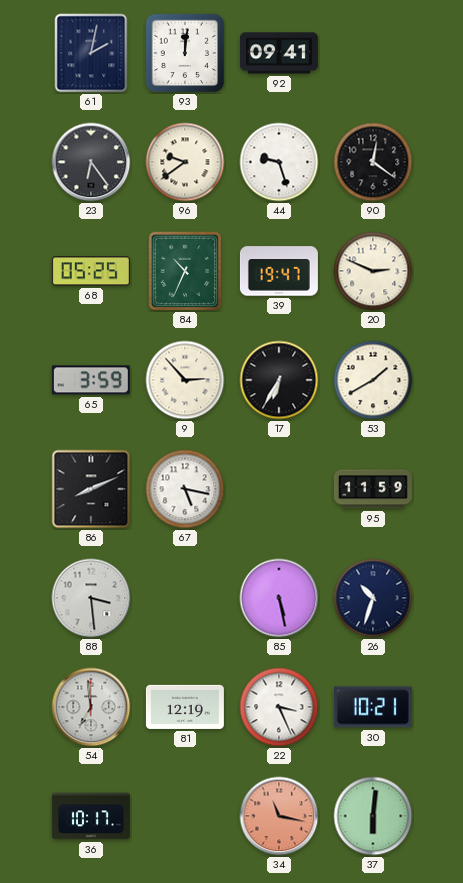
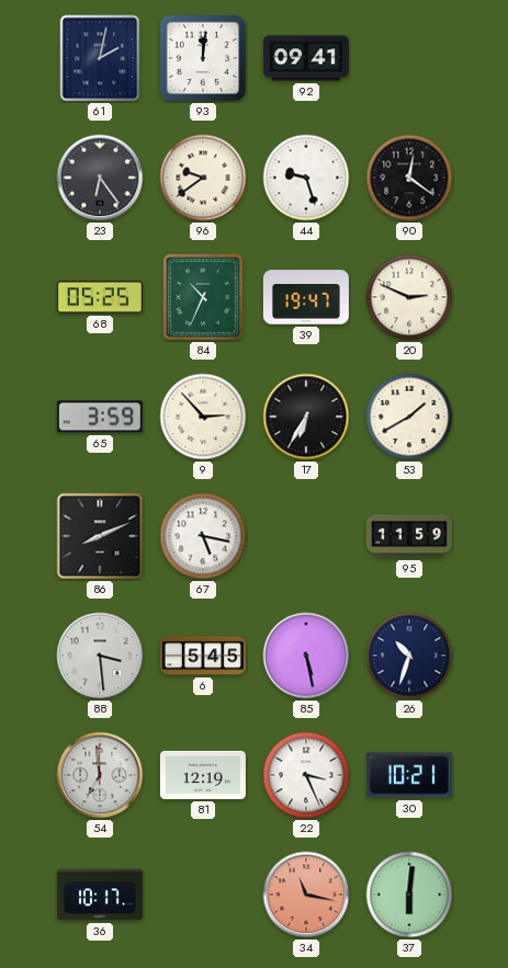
6: none -> 5:45
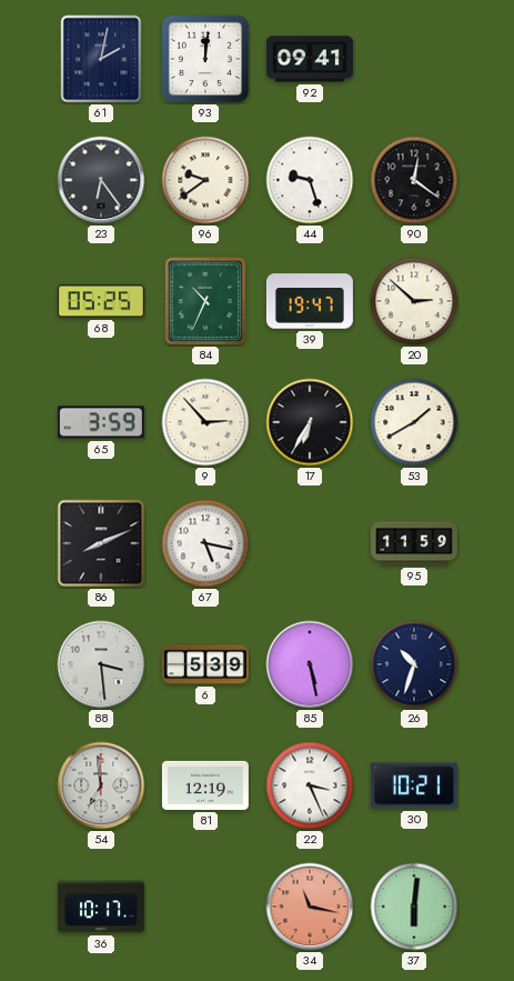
20: 2:49 -> 2:52
6: 5:45 -> 5:39
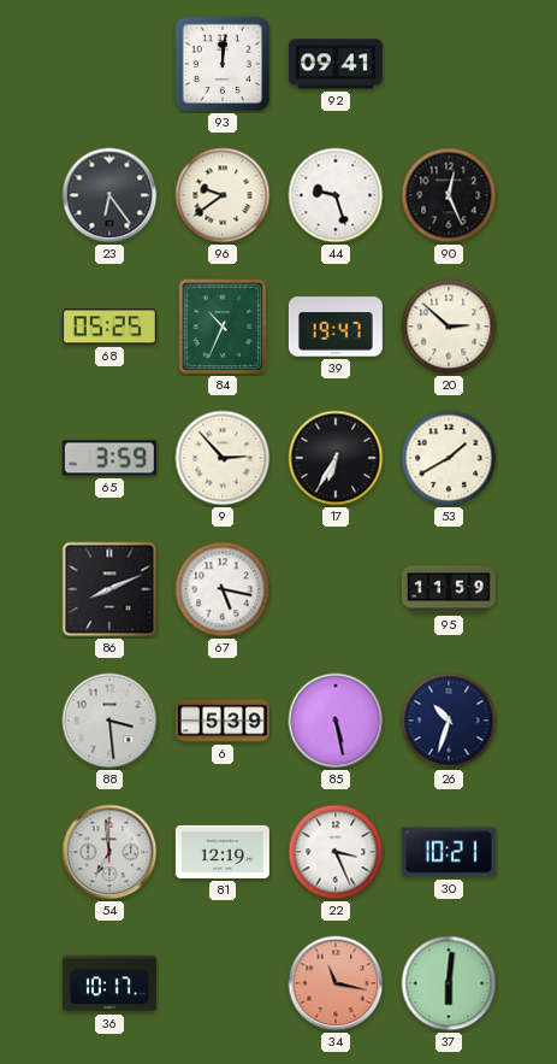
61: 2:02 -> none
90: 12:21 -> 12:26
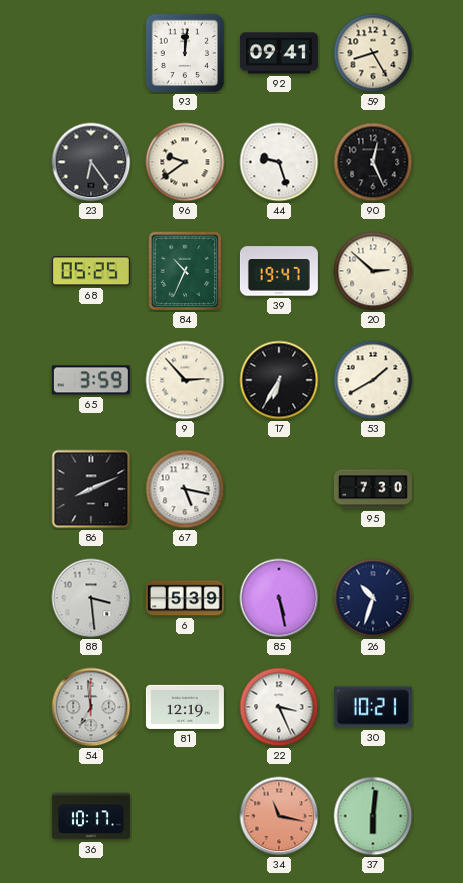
59: none -> 8:25
95: 11:59 -> 7:30
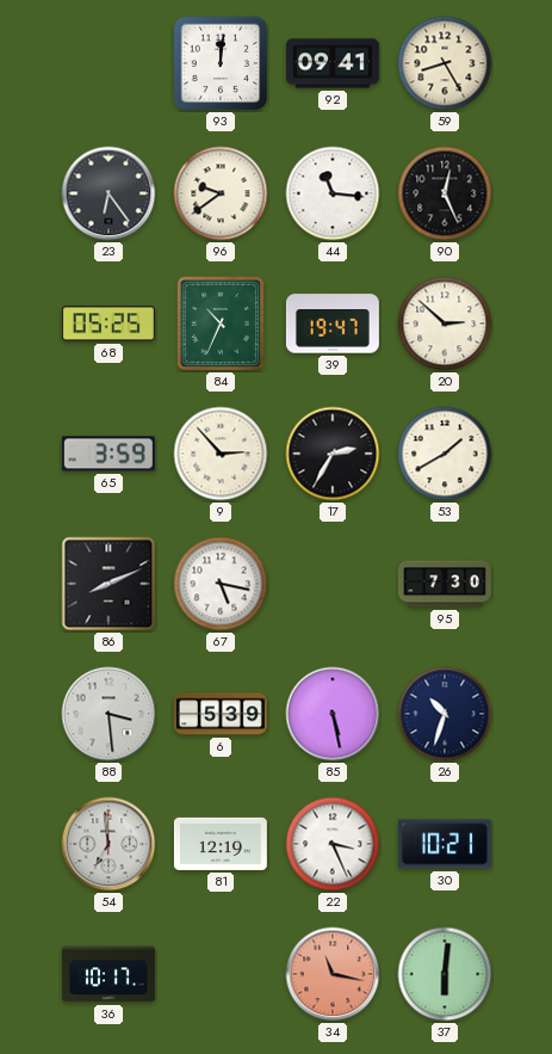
44: 9:27 -> 11:16
17: 6:35 -> 2:35
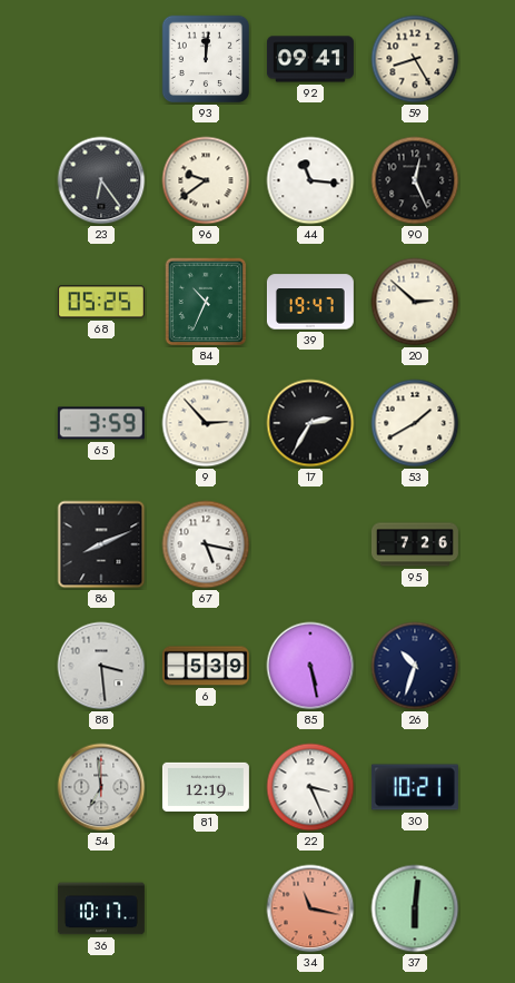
95: 7:30 -> 7:26
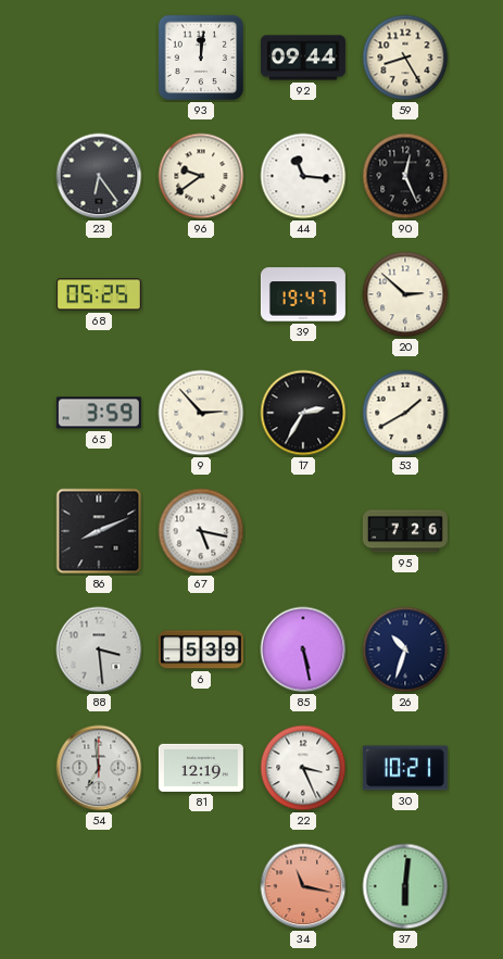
92: 09:41 -> 09:44
84: 10:34 -> none
36: 10:17 -> none
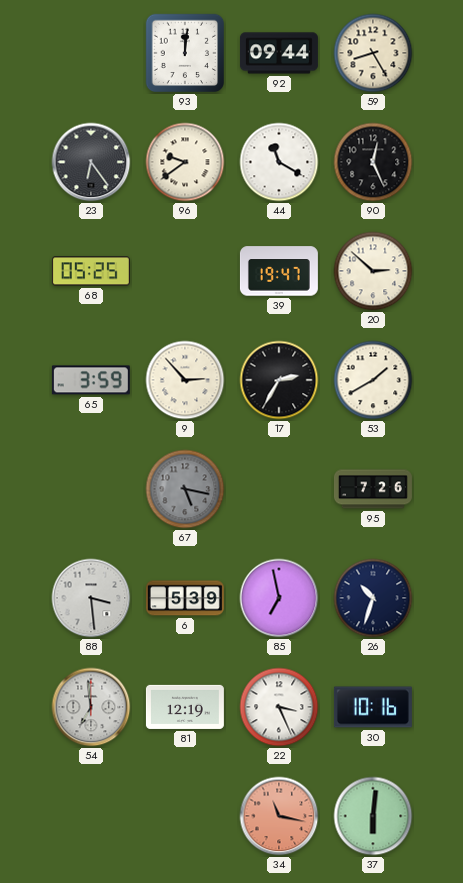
44: 11:16 -> 11:20
86: 8:11 -> none
67 dial: white -> grey
85: 5:28 -> 6:58
30: 10:21 -> 10:16
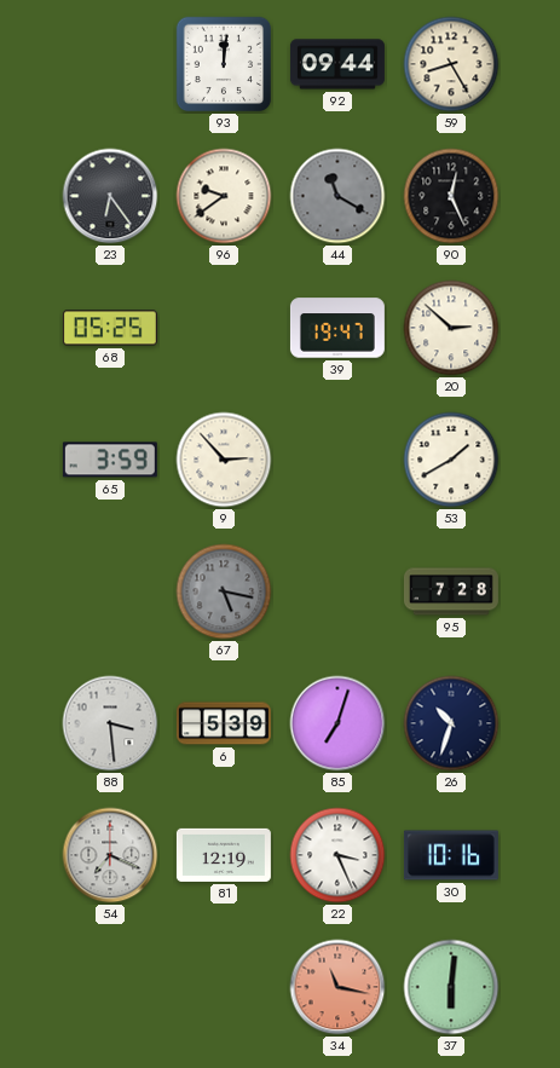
44 dial: white -> grey
17: 2:35 -> none
95: 7:26 -> 7:28
85: 6:58 -> 7:03
54: 6:59 -> 7:19
